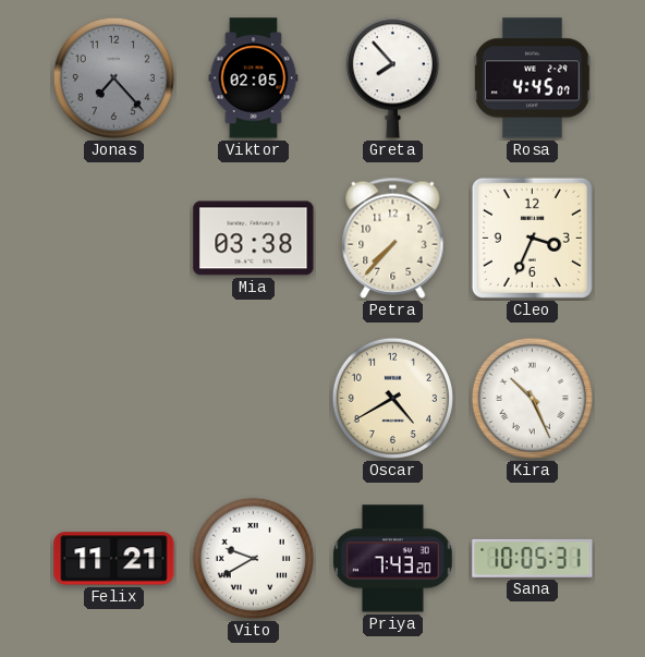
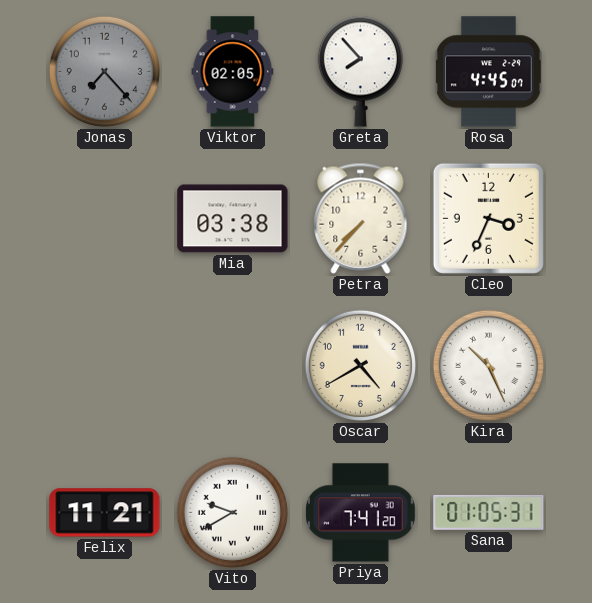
Priya: 7:43 -> 7:41
Sana: 10:05 -> 01:05
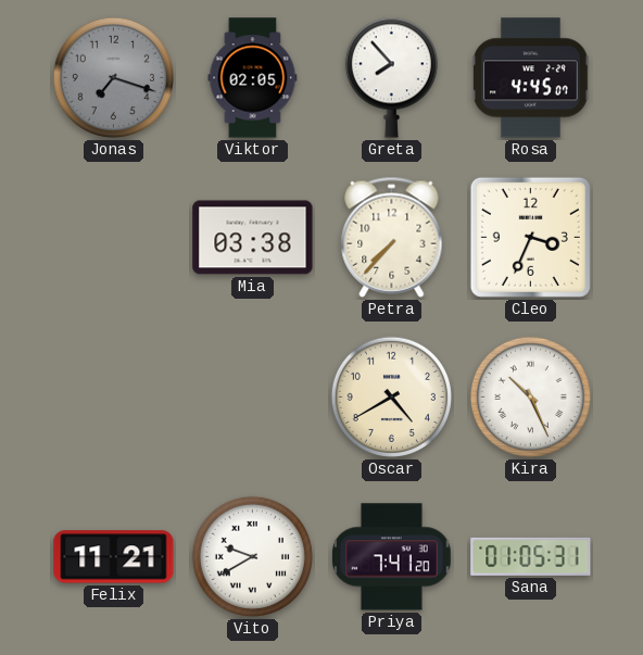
Jonas: 7:23 -> 7:18
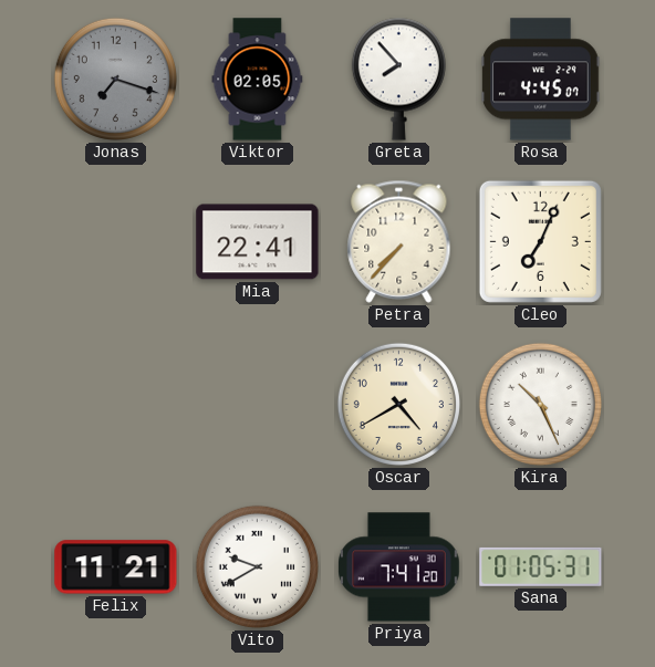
Mia: 03:38 -> 22:41
Cleo: 3:34 -> 7:04
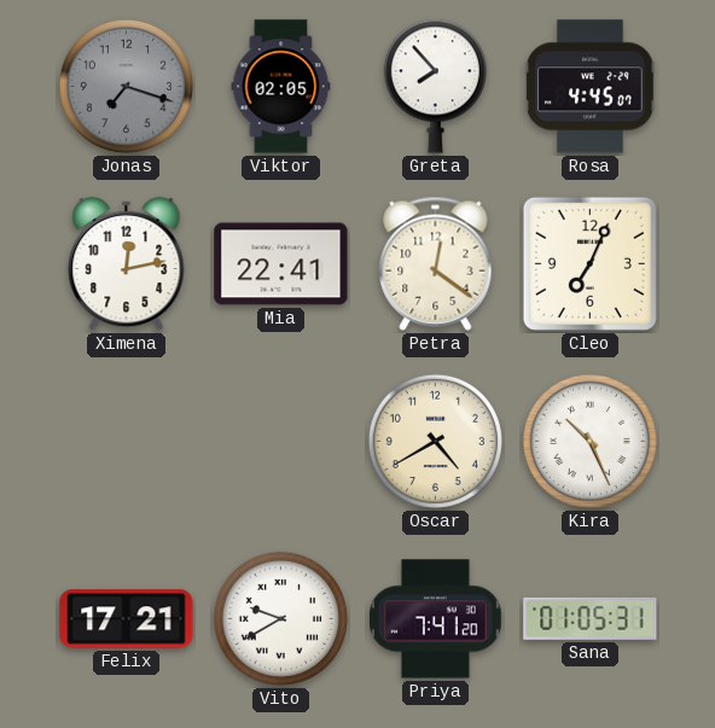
Ximena: none -> 12:13
Petra: 7:37 -> 12:21
Felix: 11:21 -> 17:21
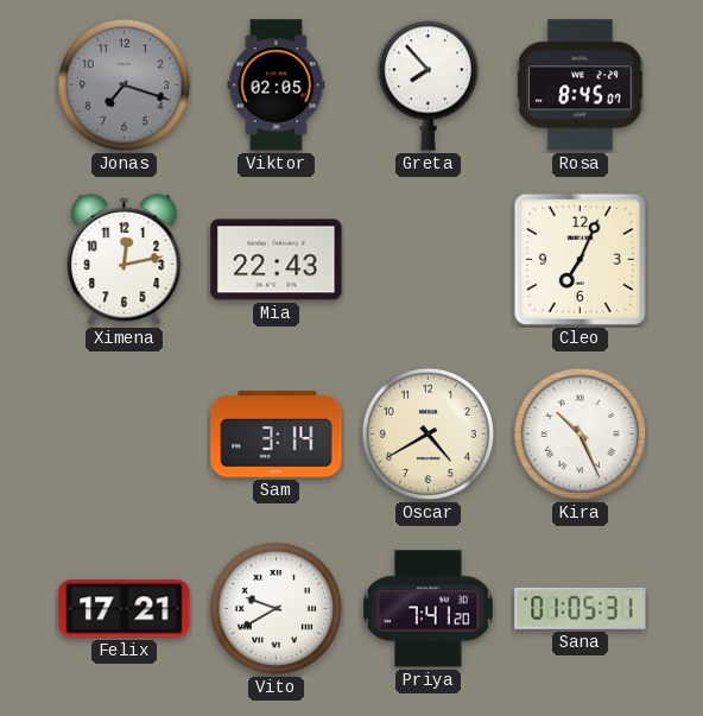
Rosa: 4:45 -> 8:45
Mia: 22:41 -> 22:43
Petra: 12:21 -> none
Sam: none -> 3:14
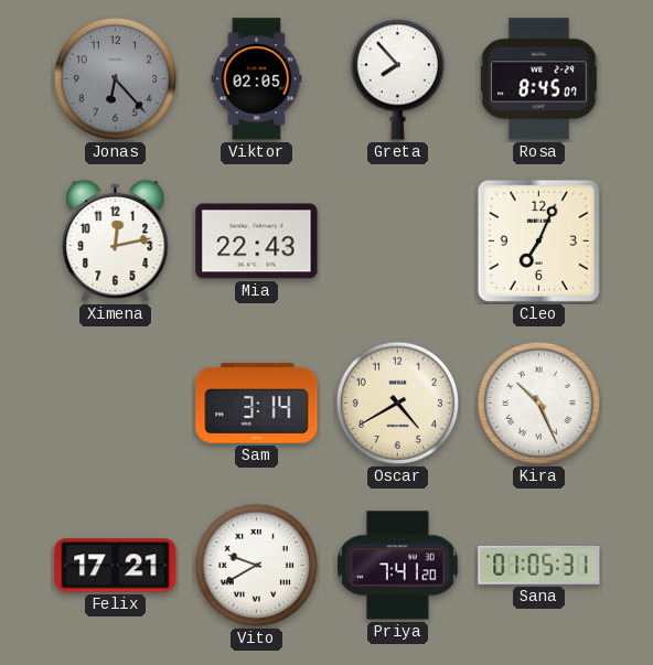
Jonas: 7:18 -> 6:23
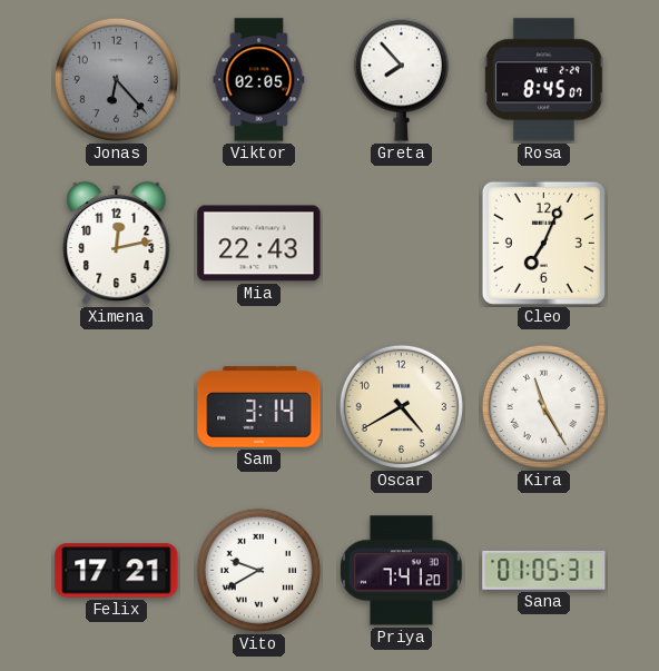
Kira: 10:26 -> 11:25
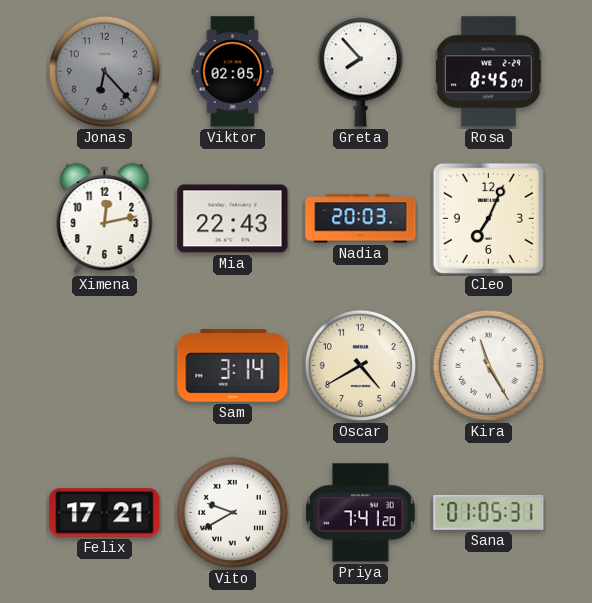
Nadia: none -> 20:03
